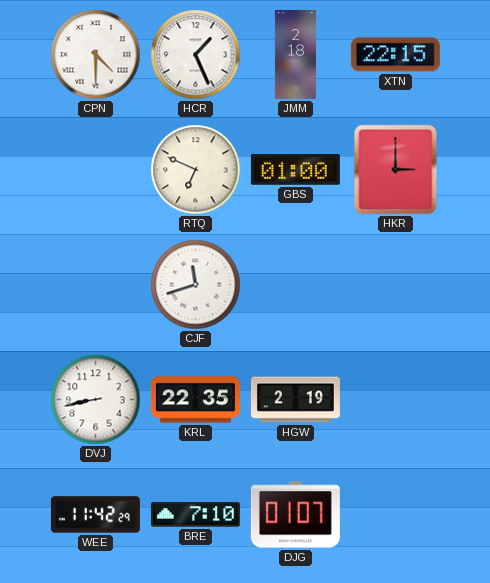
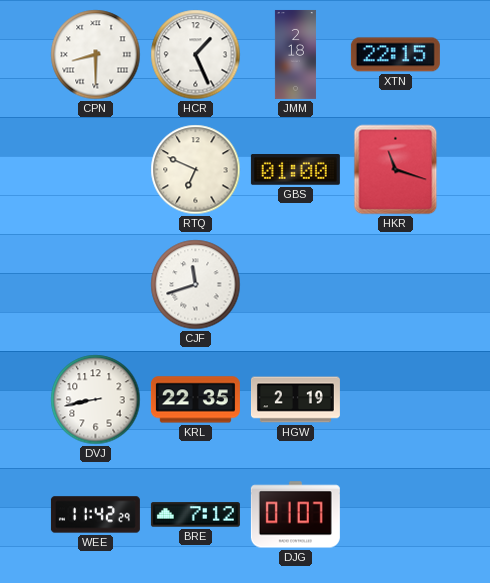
CPN: 4:30 -> 8:30
HKR: 3:00 -> 11:18
BRE: 7:10 -> 7:12
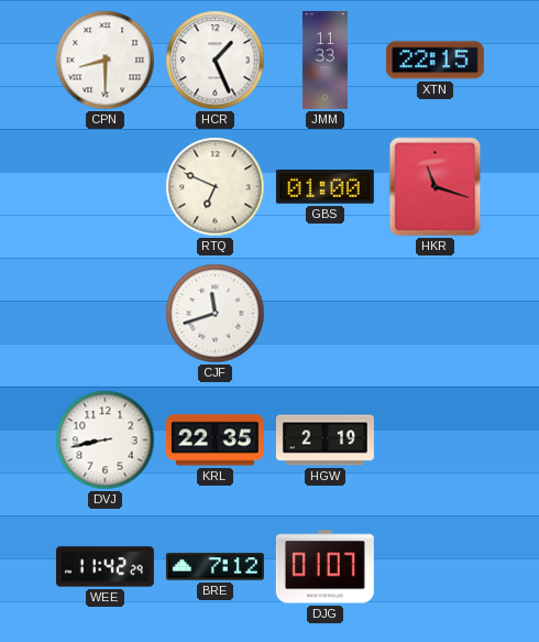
JMM: 2:18 -> 11:33
